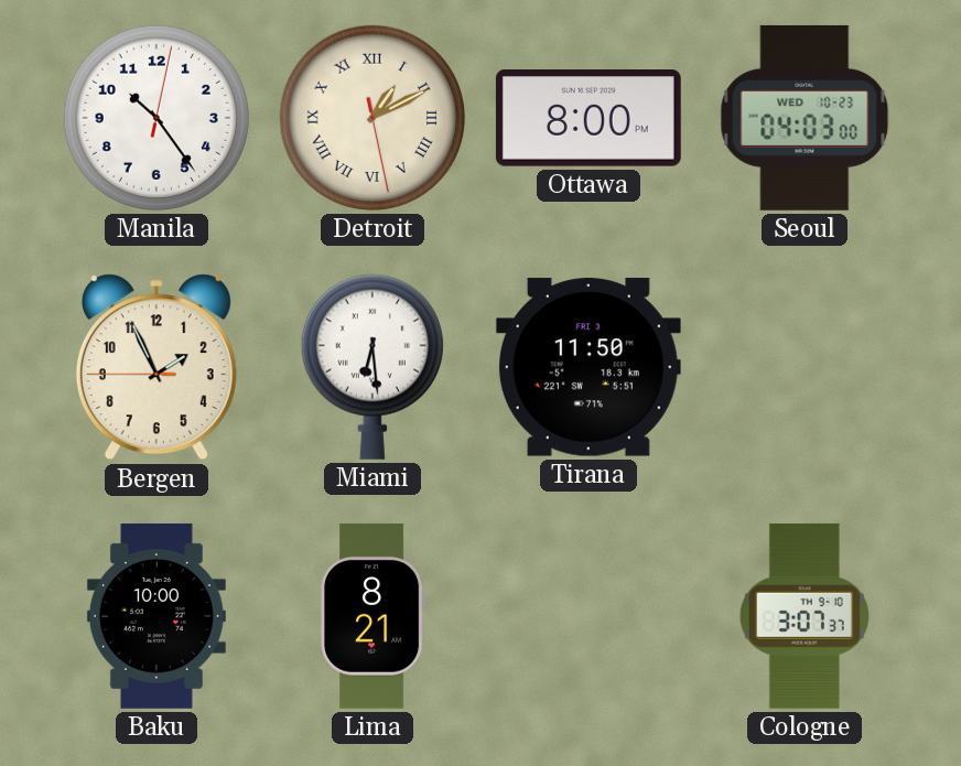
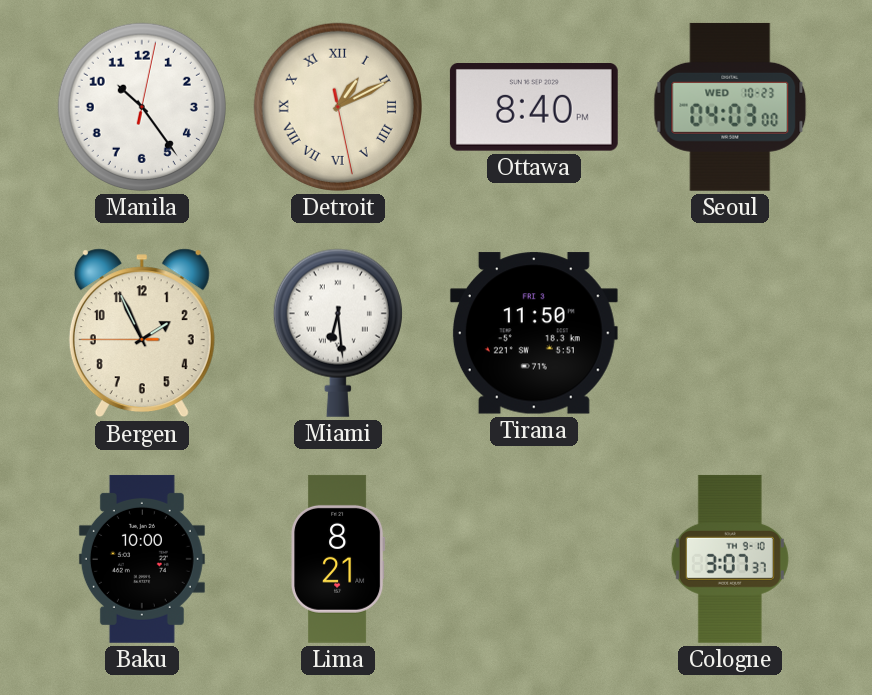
Ottawa: 8:00 -> 8:40
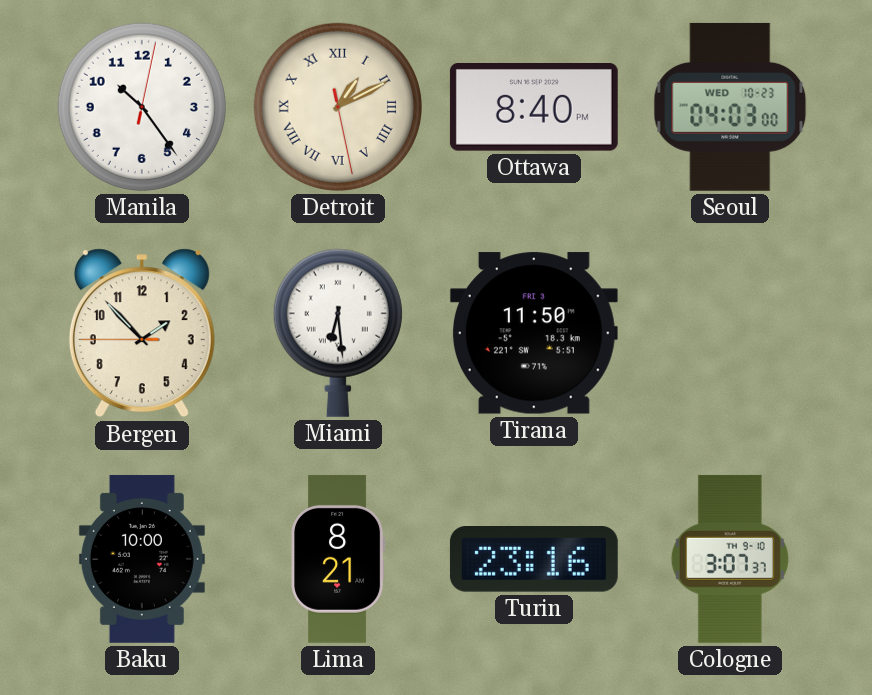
Bergen: 1:55 -> 1:52
Turin: none -> 23:16
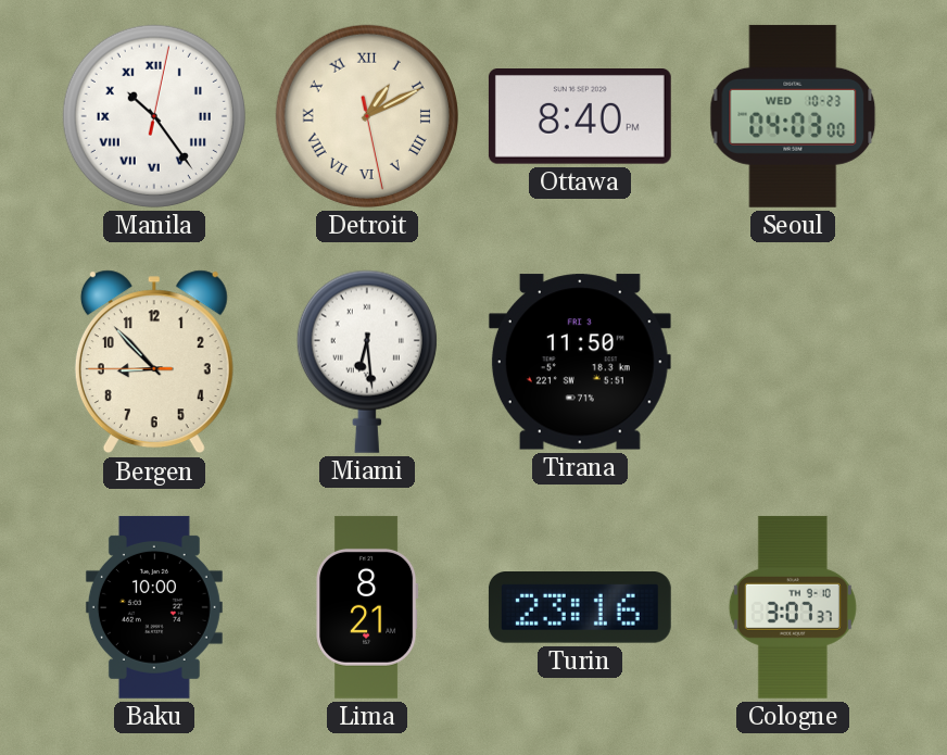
Manila numerals: Arabic -> Roman
Bergen: 1:52 -> 8:52
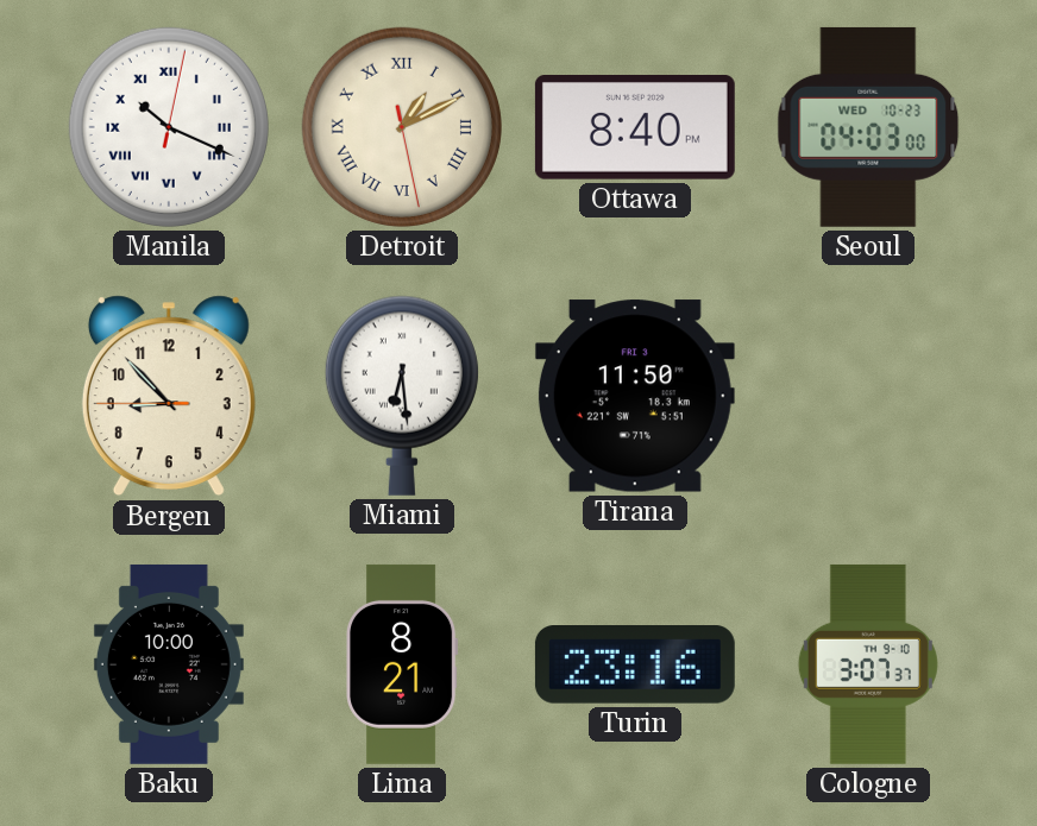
Manila: 10:24 -> 10:19
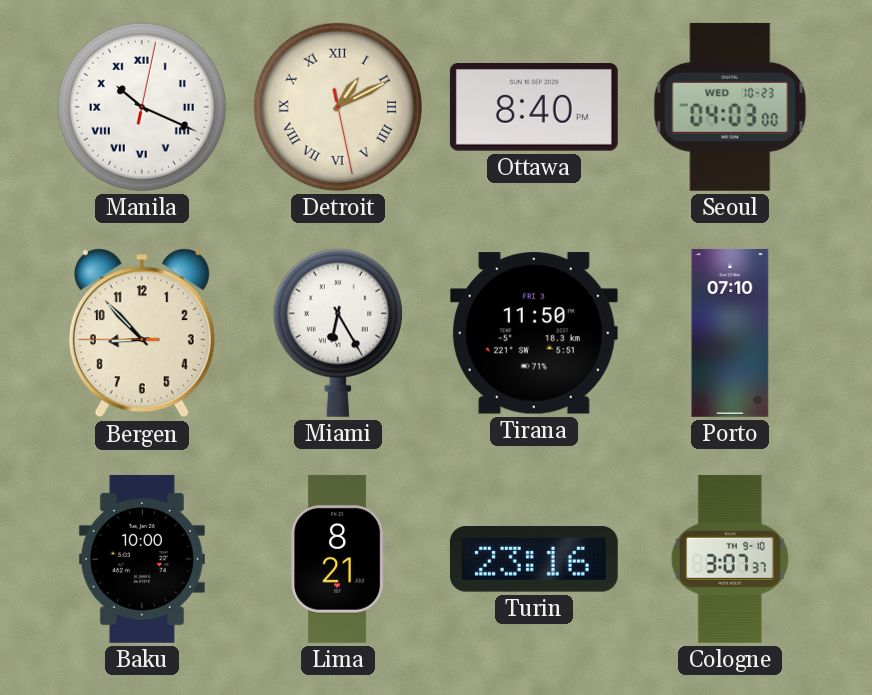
Miami: 6:29 -> 6:25
Porto: none -> 07:10
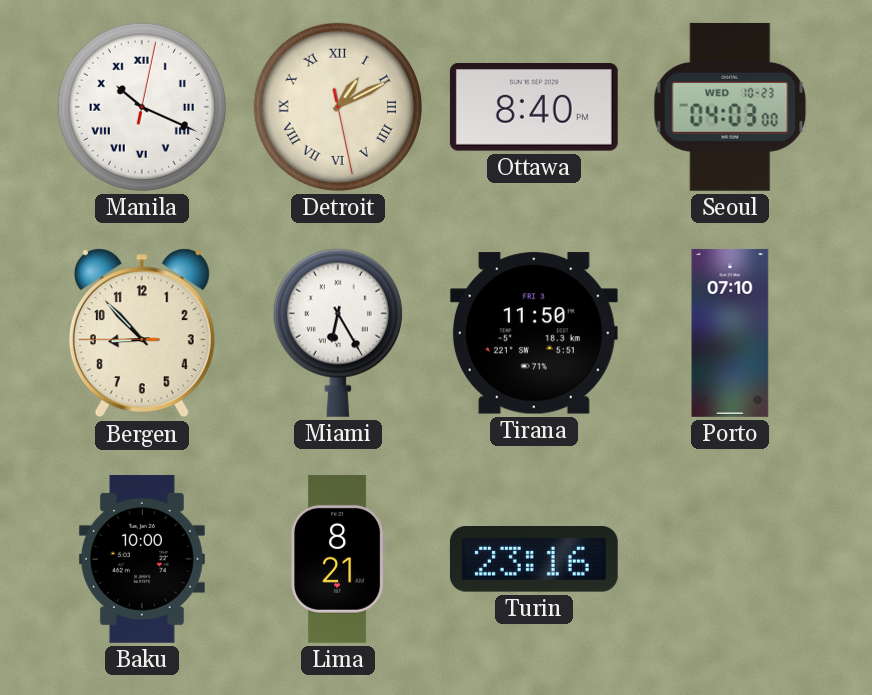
Cologne: 3:07 -> none
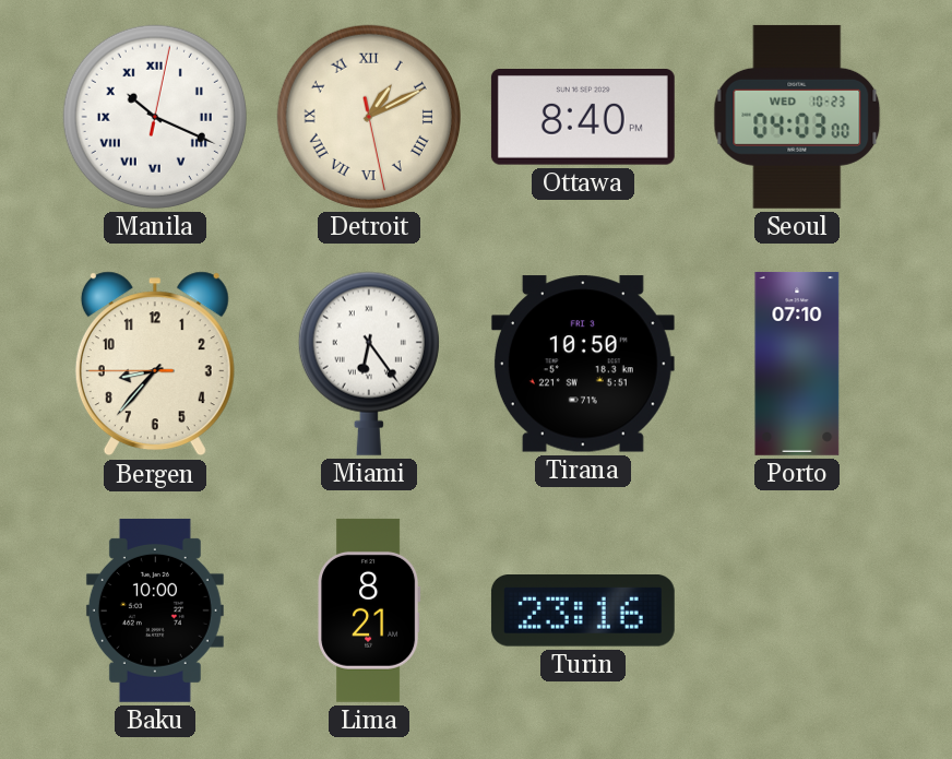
Bergen: 8:52 -> 8:36
Miami: 6:25 -> 6:24
Tirana: 11:50 -> 10:50
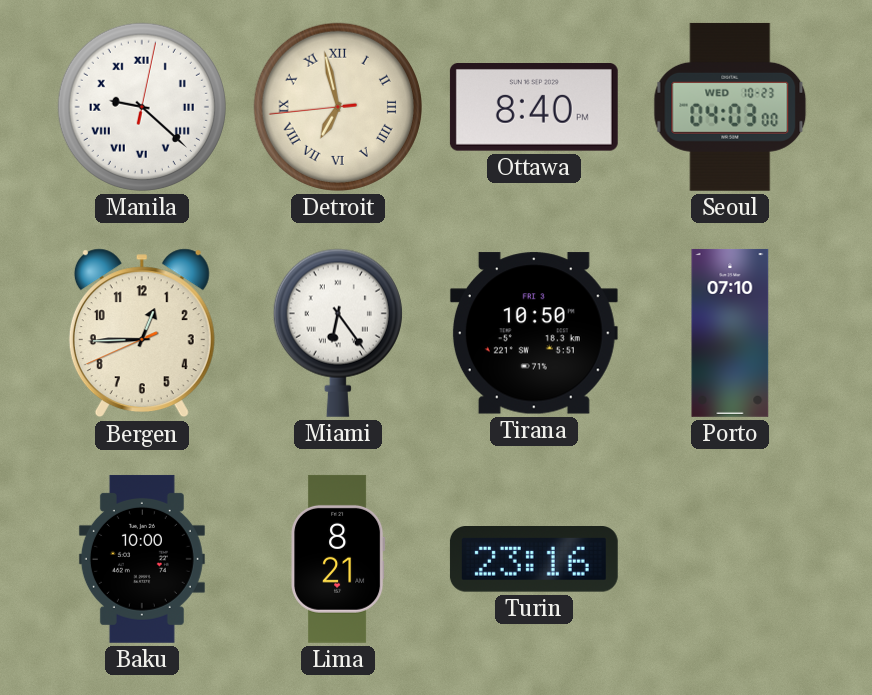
Manila: 10:19 -> 9:22
Detroit: 1:10 -> 6:57
Bergen: 8:36 -> 12:44
